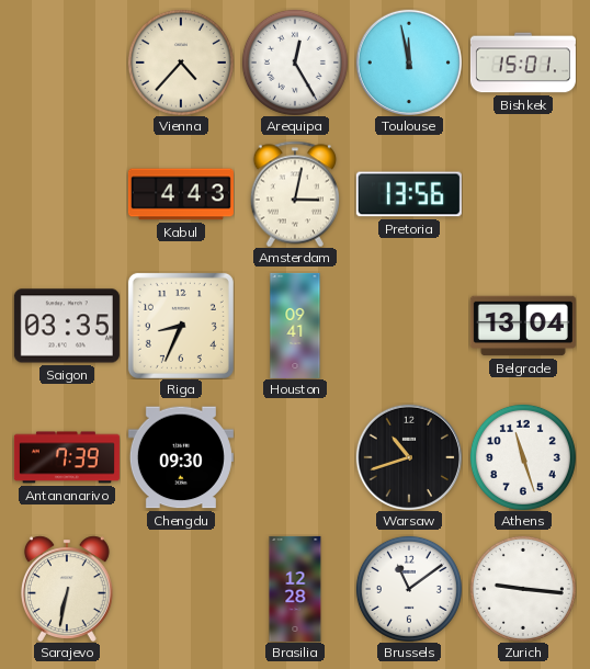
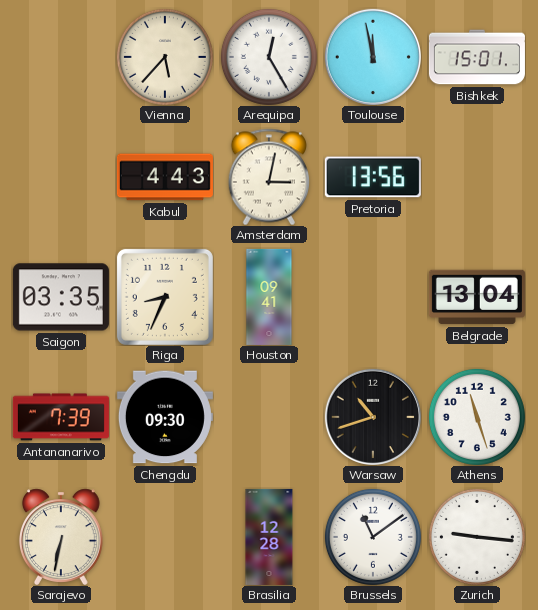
Vienna: 4:37 -> 5:37
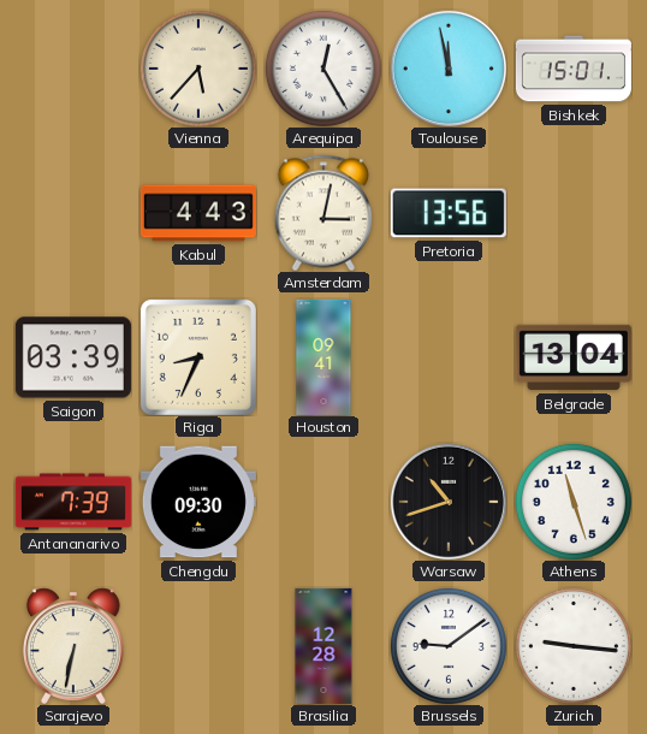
Saigon: 03:35 -> 03:39
Brussels: 11:09 -> 9:09
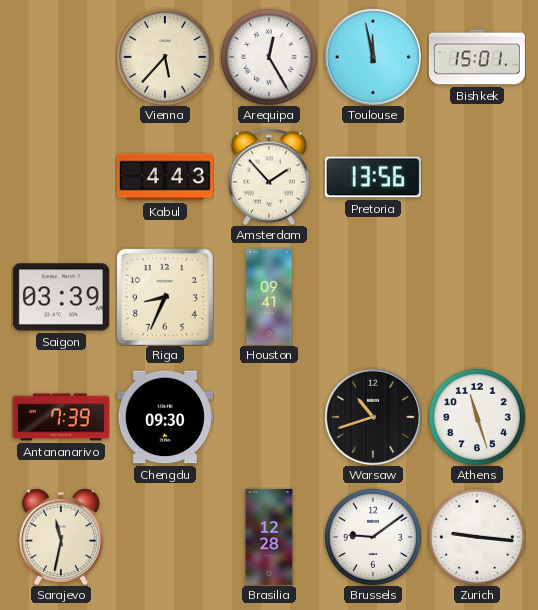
Amsterdam: 3:02 -> 1:53
Belgrade: 13:04 -> none
Sarajevo: 6:32 -> 11:32
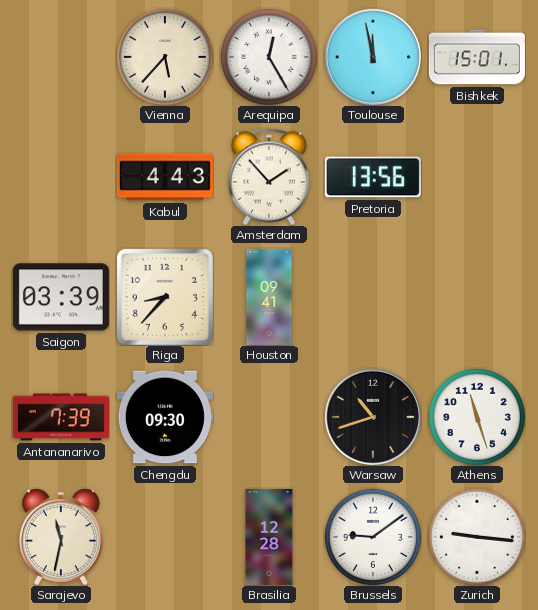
Riga: 8:34 -> 8:37
